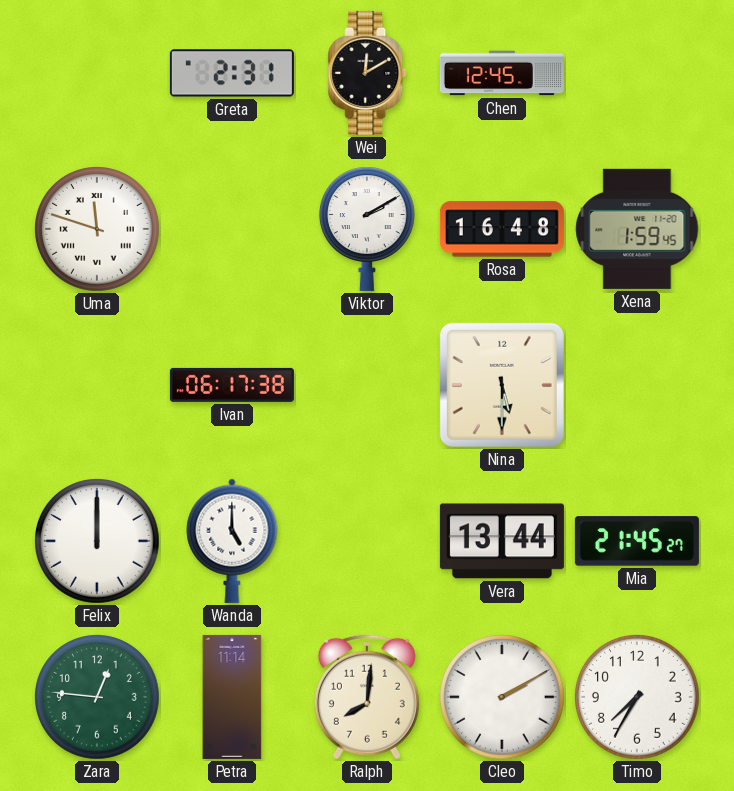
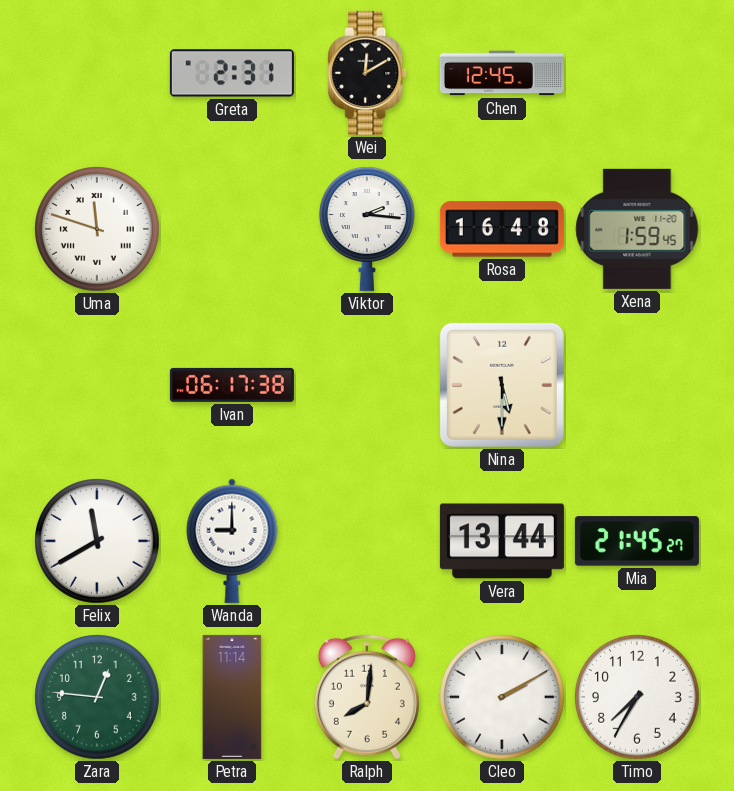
Viktor: 2:10 -> 2:16
Felix: 12:00 -> 11:40
Wanda: 5:00 -> 9:00
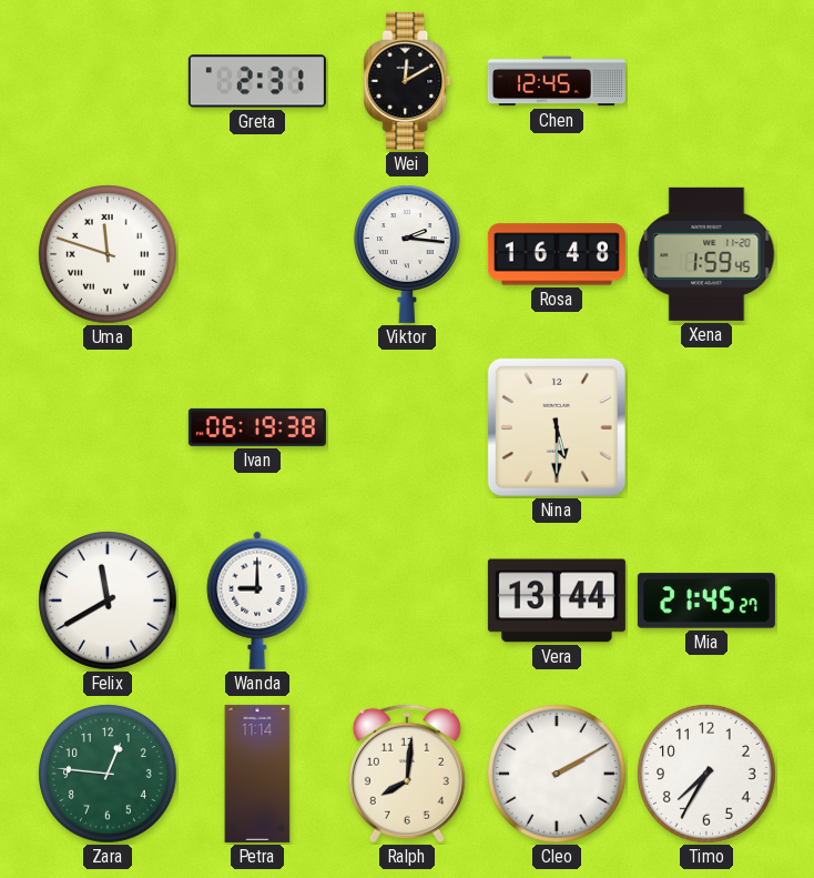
Ivan: 06:17 -> 06:19
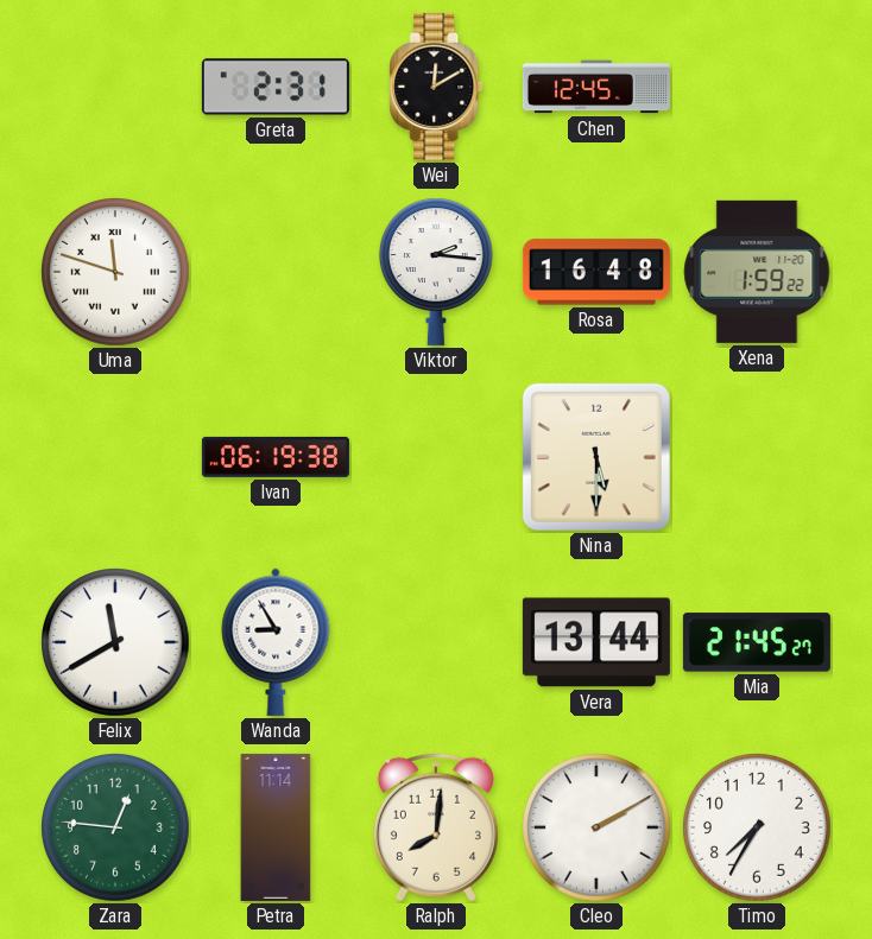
Xena: 1:59:45 -> 1:59:22
Wanda: 9:00 -> 8:55
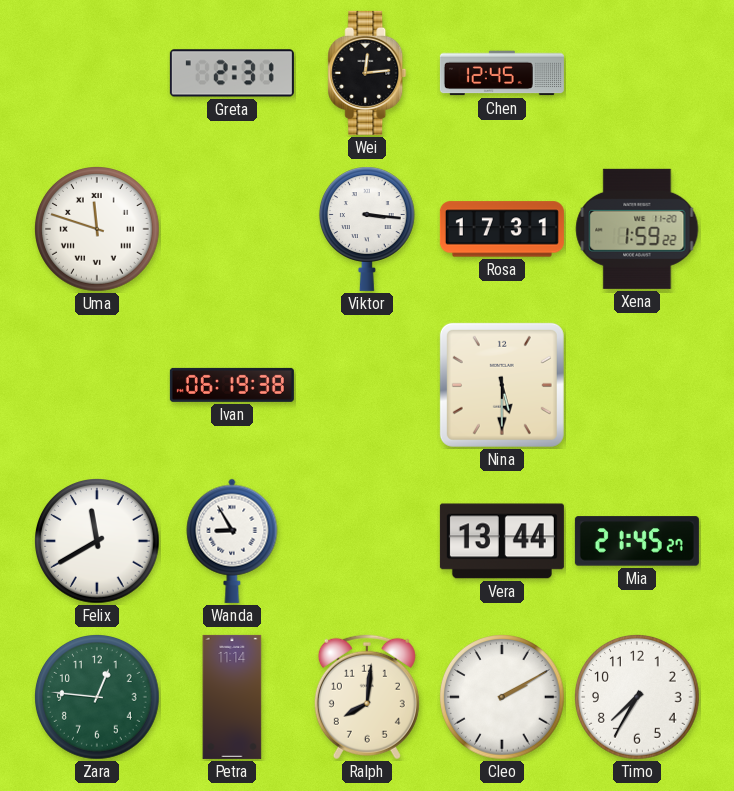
Wei: 12:10 -> 12:14
Viktor: 2:16 -> 3:16
Rosa: 16:48 -> 17:31
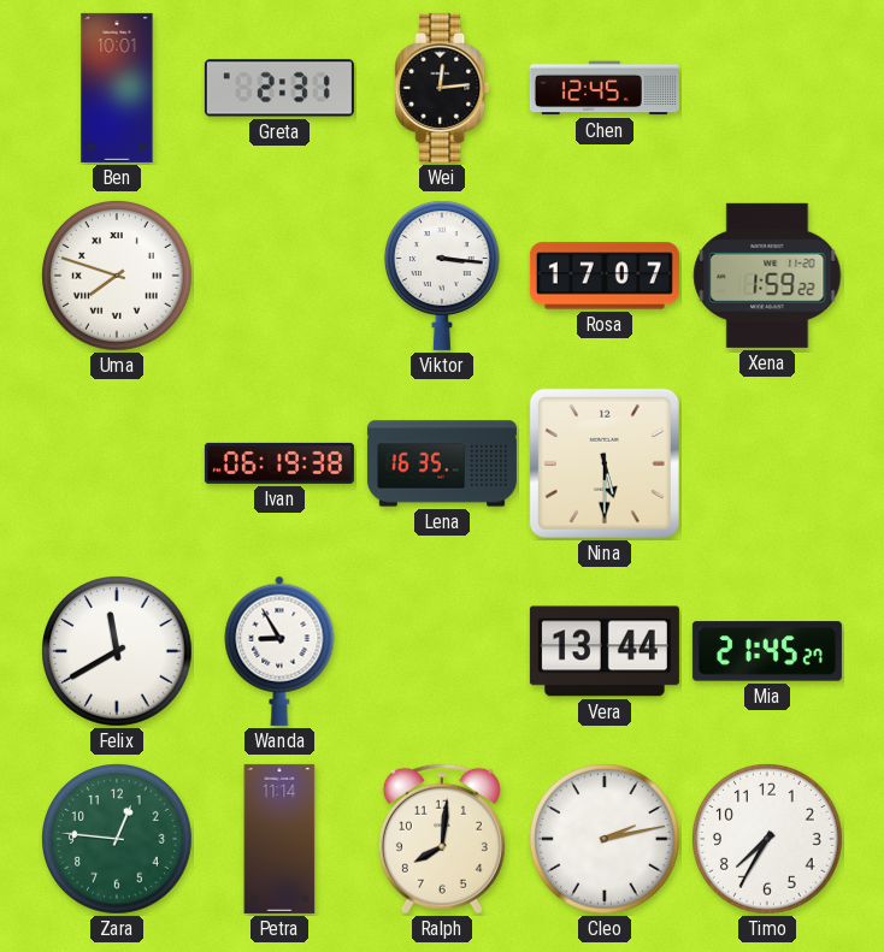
Ben: none -> 10:01
Uma: 11:48 -> 7:48
Rosa: 17:31 -> 17:07
Lena: none -> 16:35
Cleo: 2:10 -> 2:13
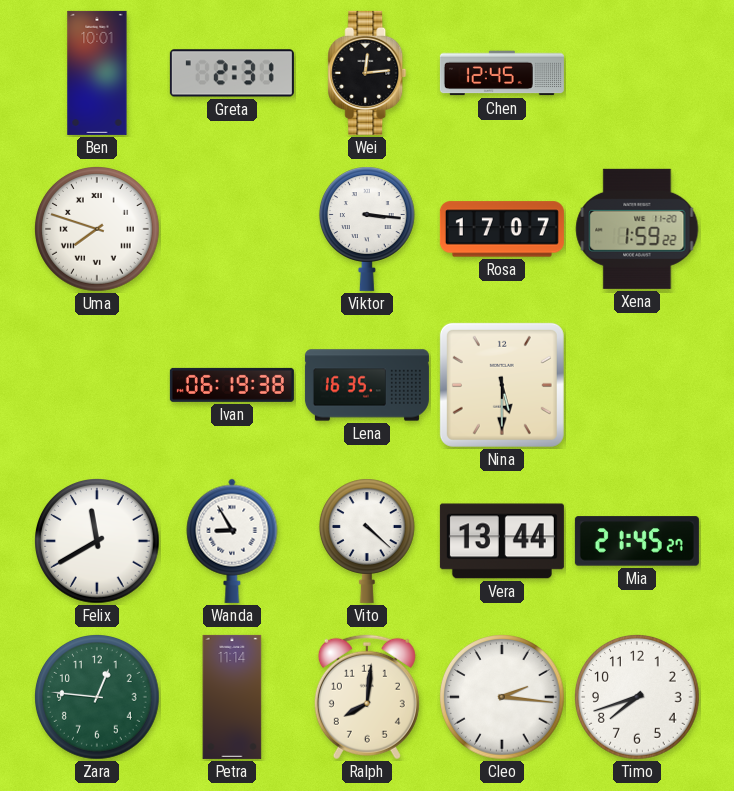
Vito: none -> 4:22
Cleo: 2:13 -> 2:16
Timo: 7:35 -> 7:42
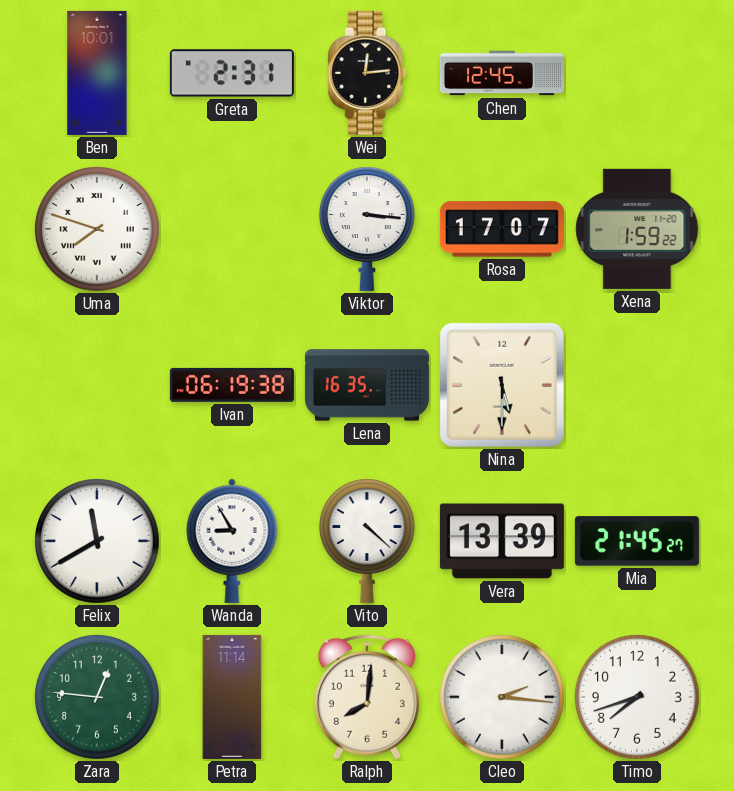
Vera: 13:44 -> 13:39
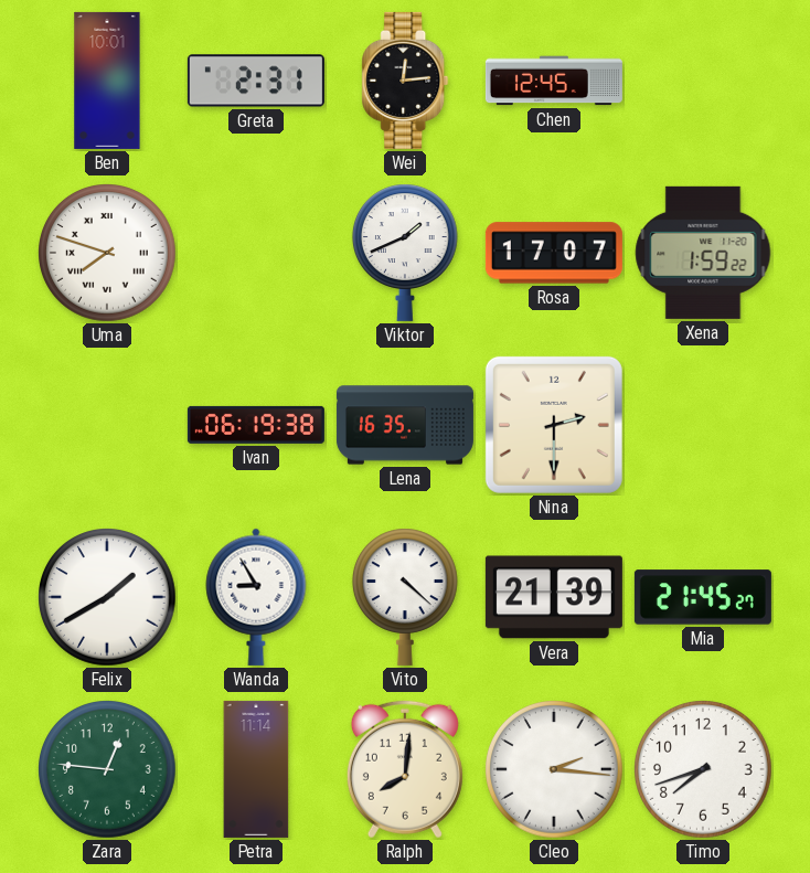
Viktor: 3:16 -> 1:41
Nina: 5:30 -> 2:30
Felix: 11:40 -> 1:40
Vera: 13:39 -> 21:39
